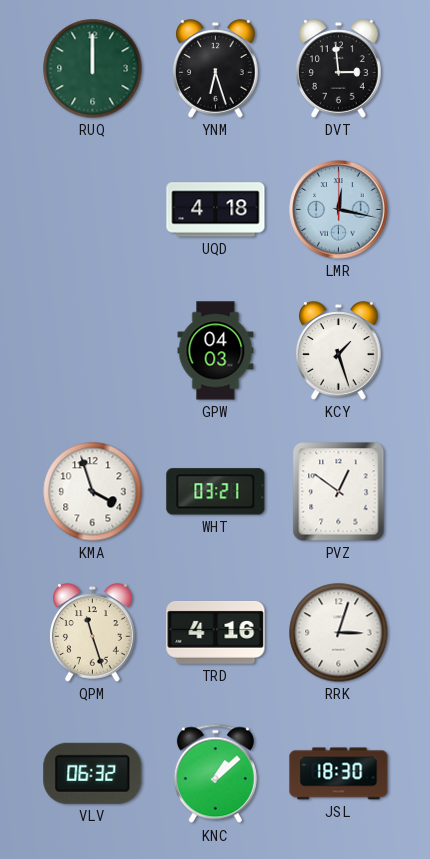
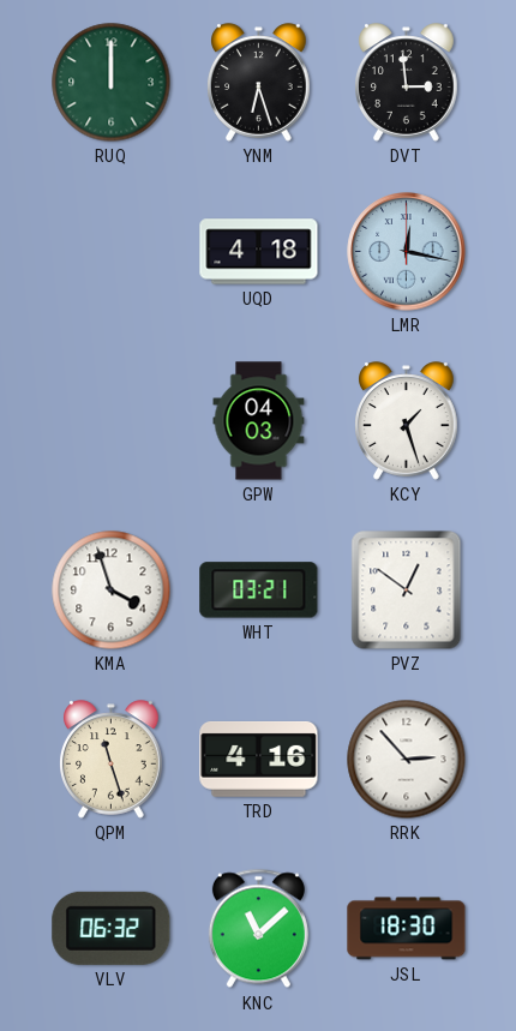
RRK: 3:03 -> 2:53
KNC: 1:08 -> 11:08
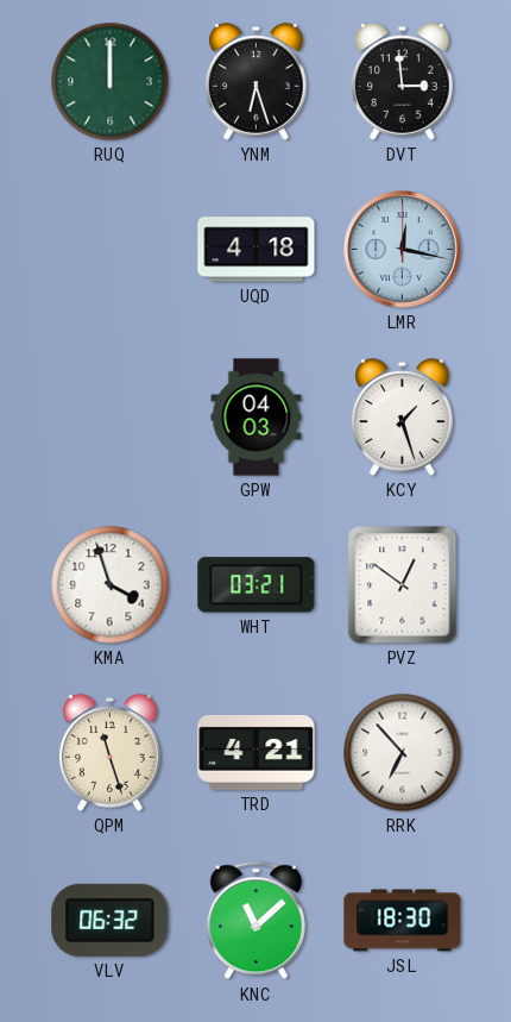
TRD: 4:16 -> 4:21
RRK: 2:53 -> 6:53
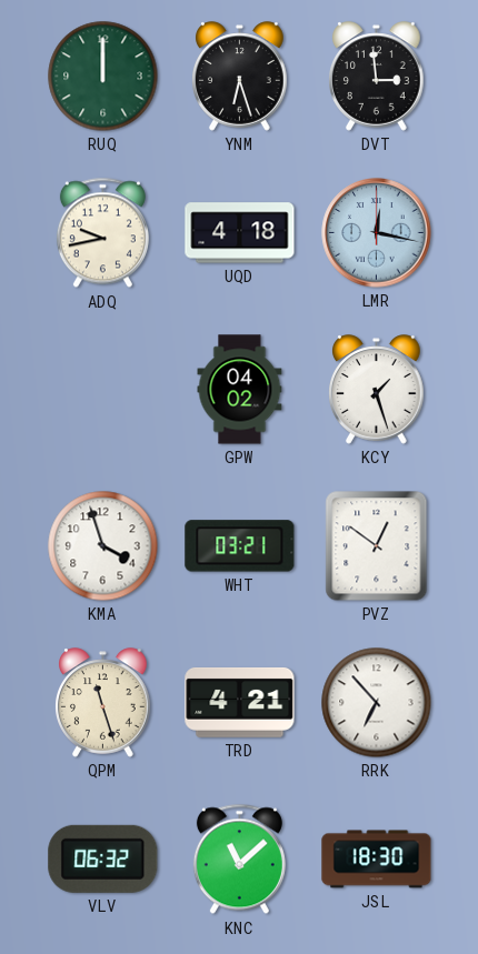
ADQ: none -> 9:43
GPW: 04:03 -> 04:02
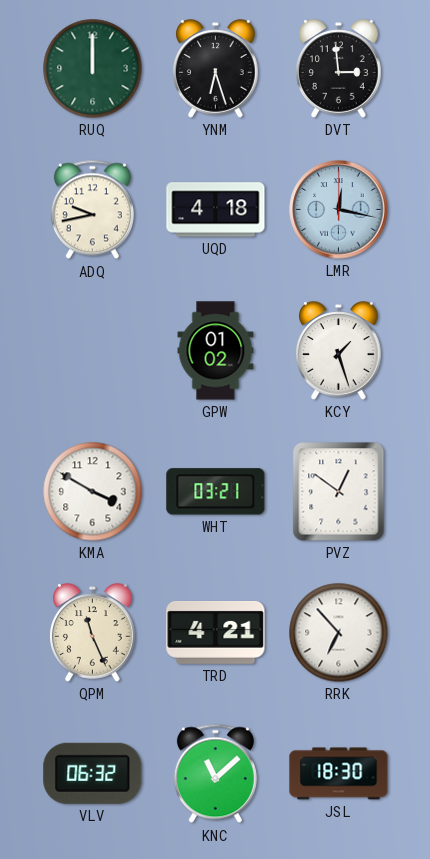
GPW: 04:02 -> 01:02
KMA: 3:57 -> 3:50
QPM: 11:27 -> 11:26
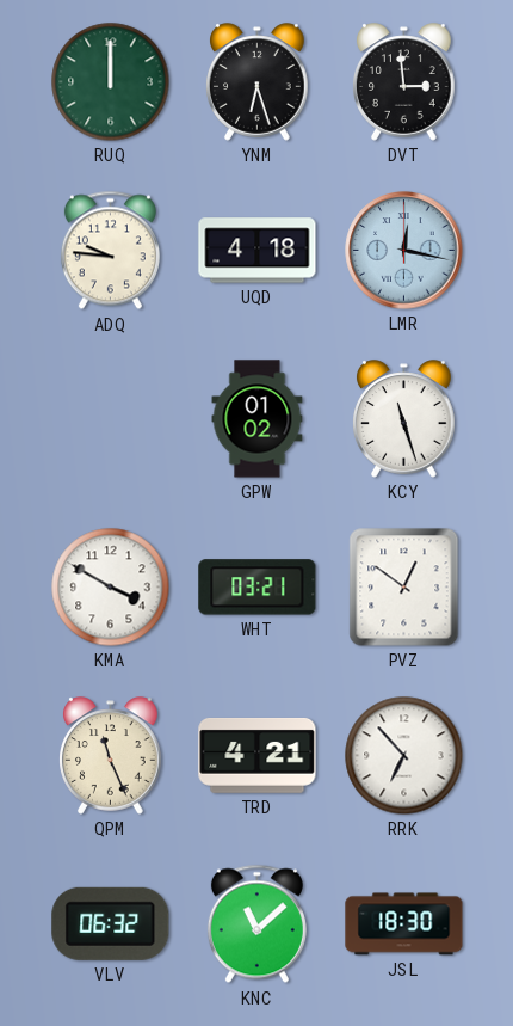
ADQ: 9:43 -> 9:46
KCY: 1:27 -> 11:27
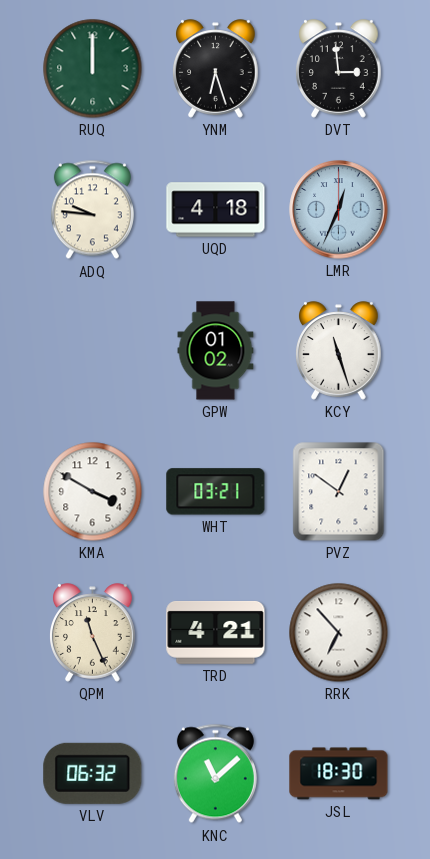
LMR: 12:17 -> 12:34
